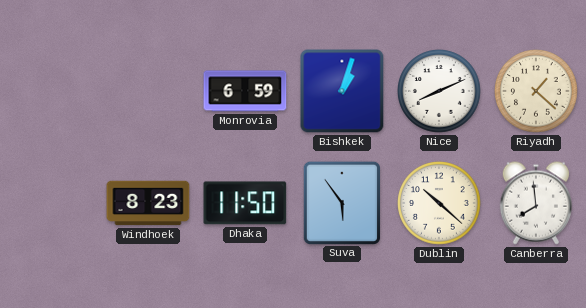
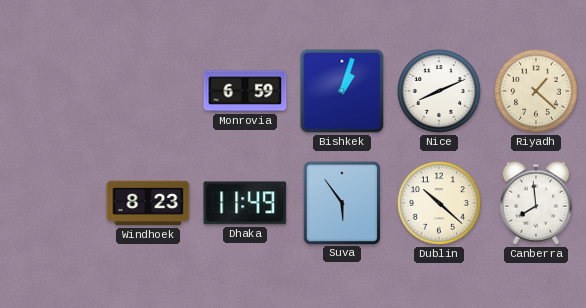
Dhaka: 11:50 -> 11:49
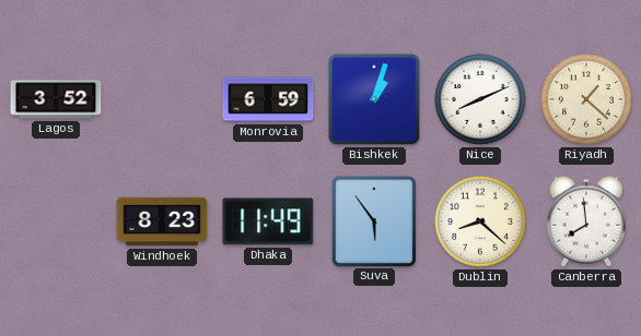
Lagos: none -> 3:52
Dublin: 10:22 -> 8:22
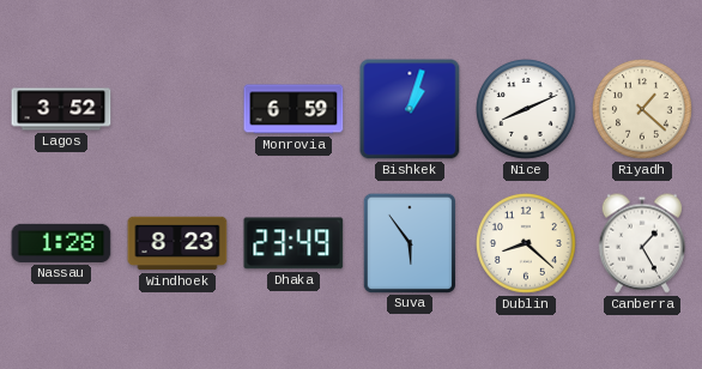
Nassau: none -> 1:28
Dhaka: 11:49 -> 23:49
Canberra: 7:59 -> 1:25
